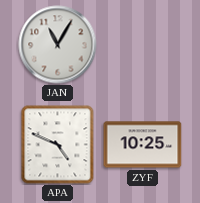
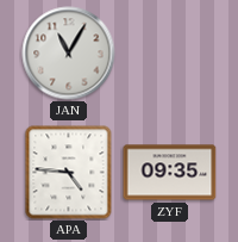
APA: 4:49 -> 4:46
ZYF: 10:25 -> 09:35
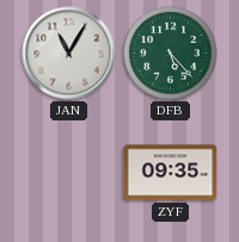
DFB: none -> 5:23
APA: 4:46 -> none
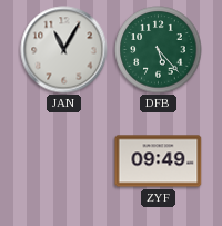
ZYF: 09:35 -> 09:49
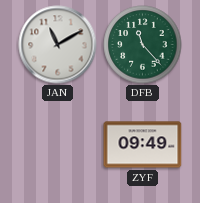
JAN: 11:05 -> 11:10
DFB: 5:23 -> 11:23
